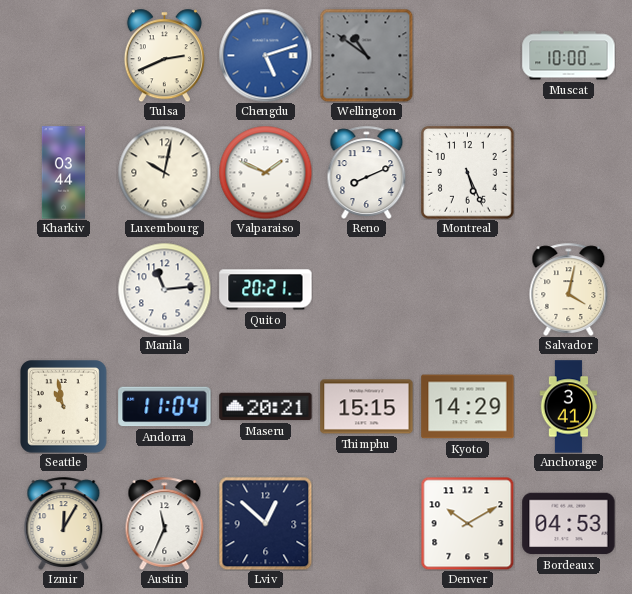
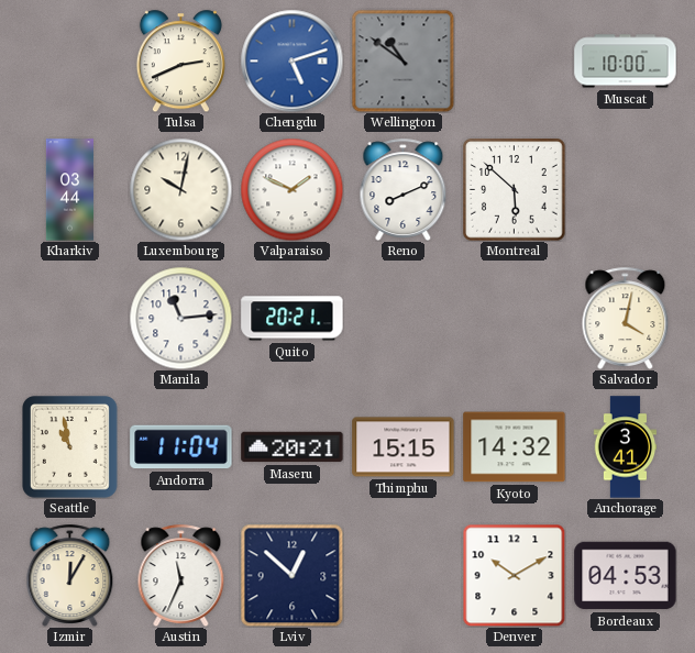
Montreal: 5:26 -> 5:52
Kyoto: 14:29 -> 14:32
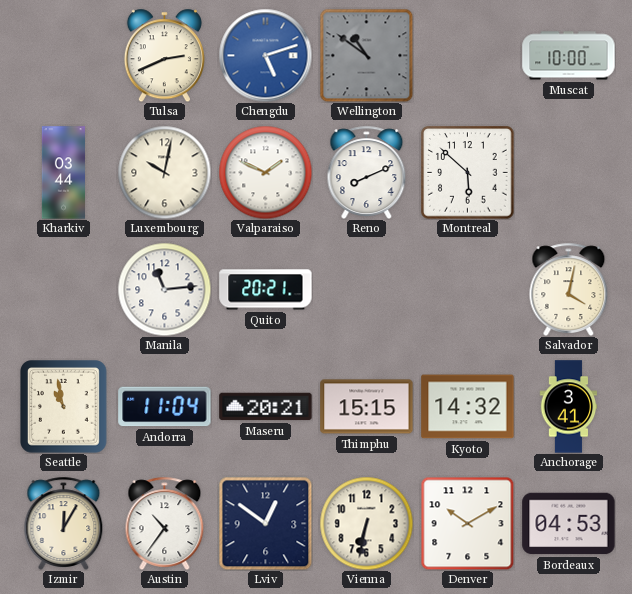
Austin: 11:34 -> 10:36
Lviv: 12:52 -> 12:51
Vienna: none -> 6:32
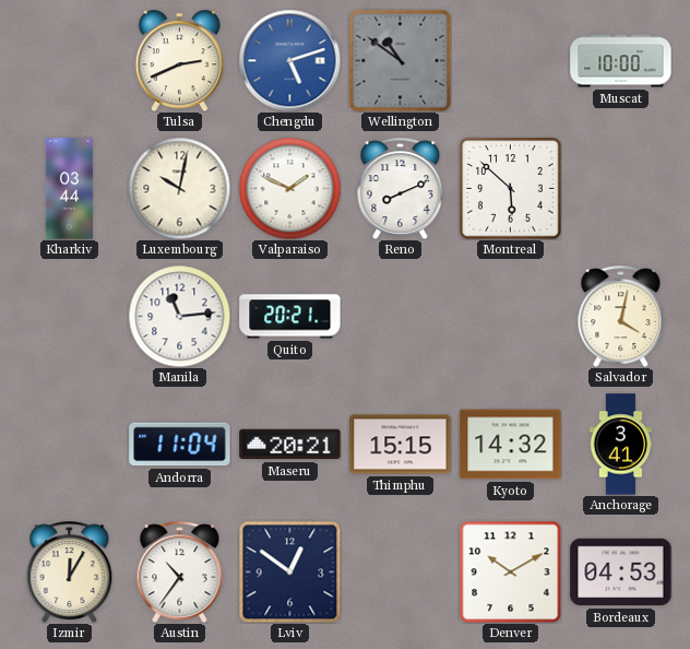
Seattle: 10:58 -> none
Vienna: 6:32 -> none
